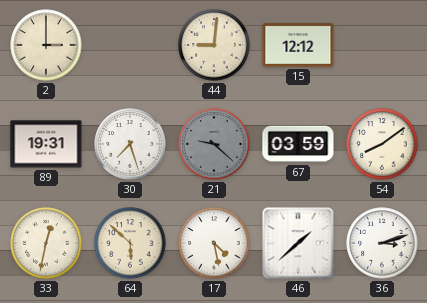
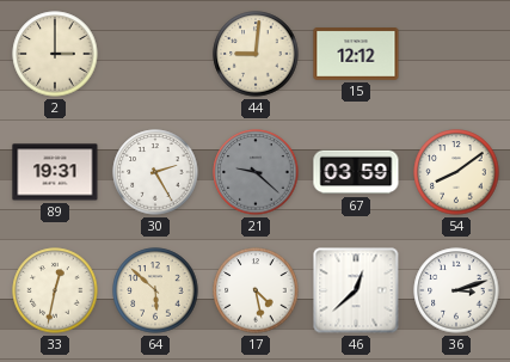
30: 7:27 -> 2:25
46: 1:38 -> 12:38
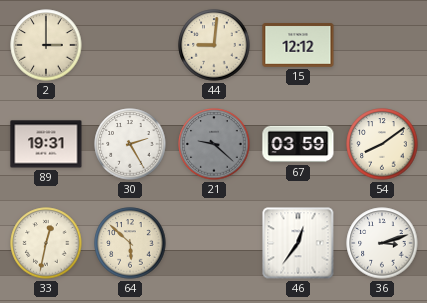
17: 4:28 -> none
46: 12:38 -> 12:36
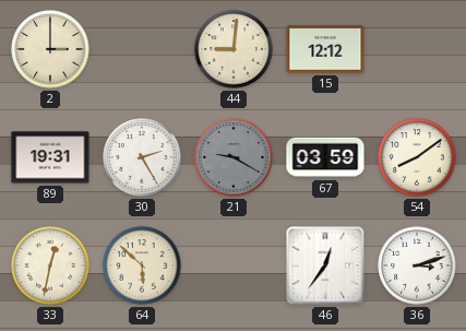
21: 9:22 -> 9:20
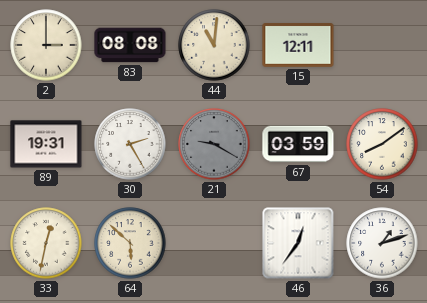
83: none -> 08:08
44: 9:01 -> 11:01
15: 12:12 -> 12:11
36: 3:12 -> 1:12
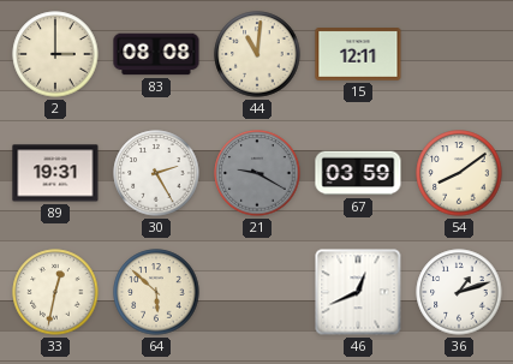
46: 12:36 -> 12:41
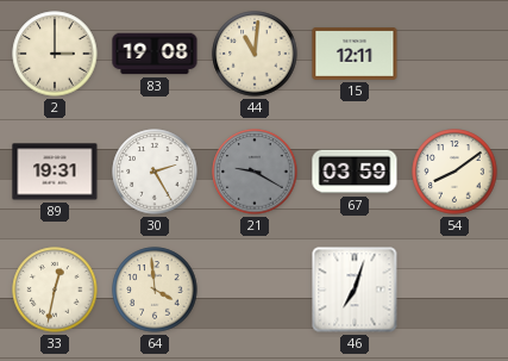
83: 08:08 -> 19:08
64: 5:52 -> 3:59
46: 12:41 -> 7:03
36: 1:12 -> none
